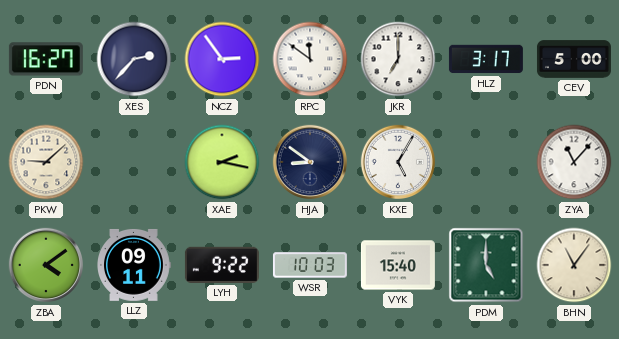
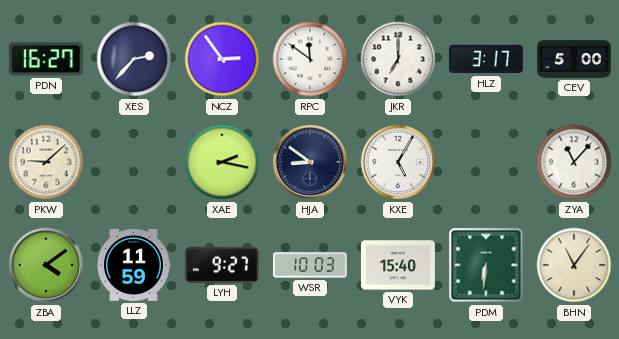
LLZ: 09:11 -> 11:59
LYH: 9:22 -> 9:27
PDM: 5:00 -> 6:31
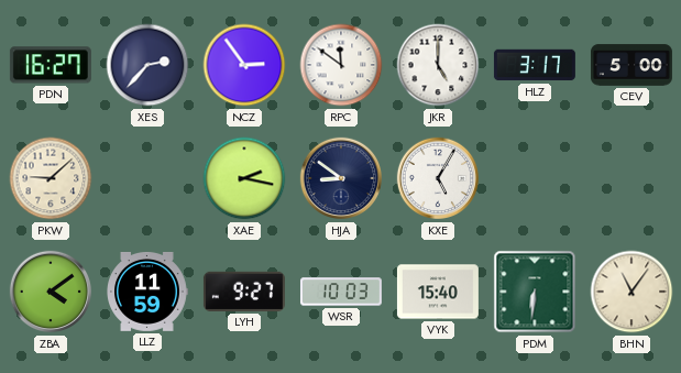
JKR: 7:00 -> 5:00
ZYA: 11:07 -> none
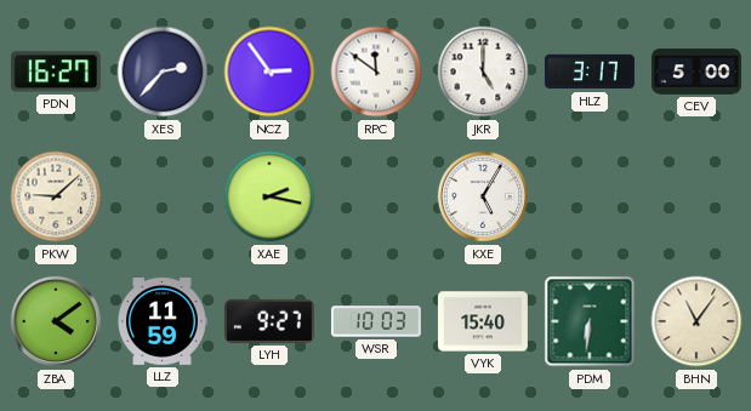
HJA: 8:51 -> none
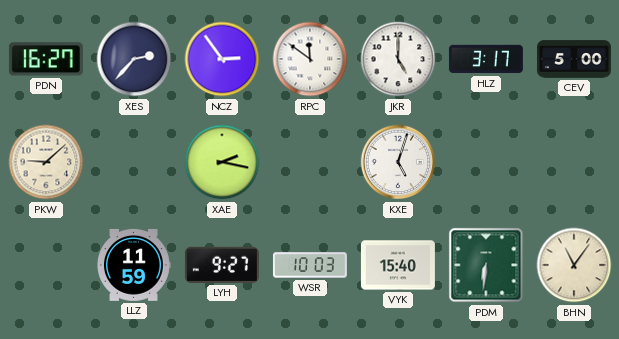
KXE: 5:05 -> 5:03
ZBA: 4:09 -> none
